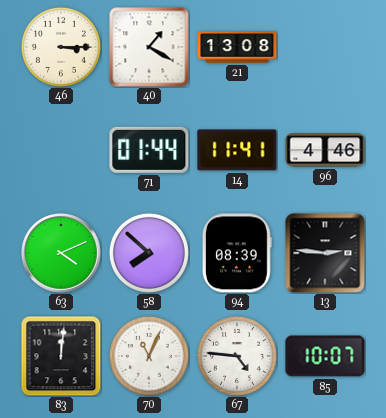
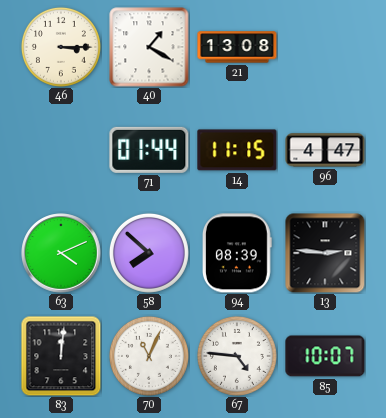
14: 11:41 -> 11:15
96: 4:46 -> 4:47
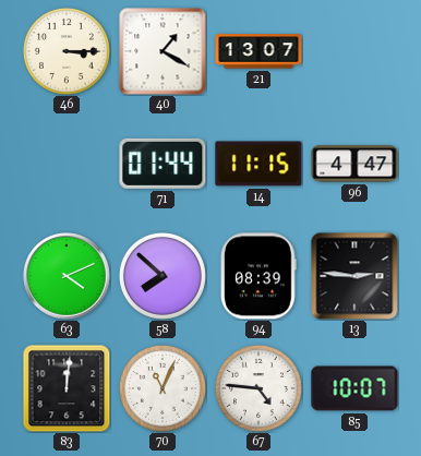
21: 13:08 -> 13:07
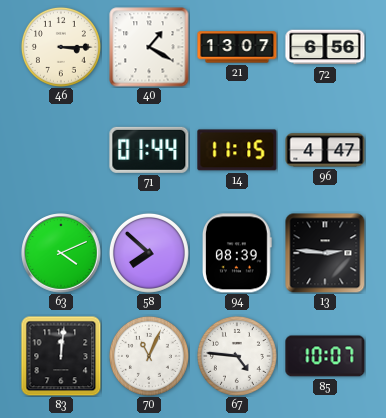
72: none -> 6:56
